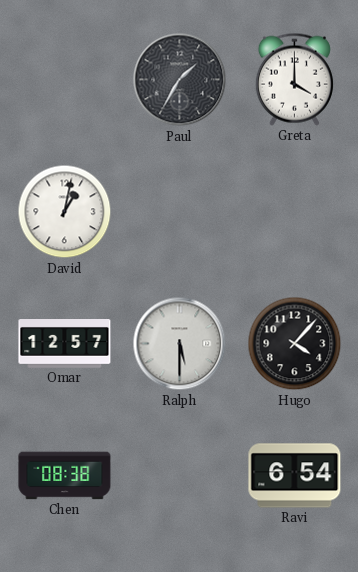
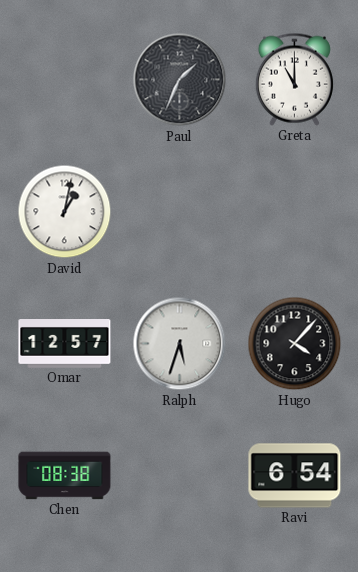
Paul: 1:35 -> 1:34
Greta: 4:00 -> 11:00
Ralph: 5:30 -> 5:33
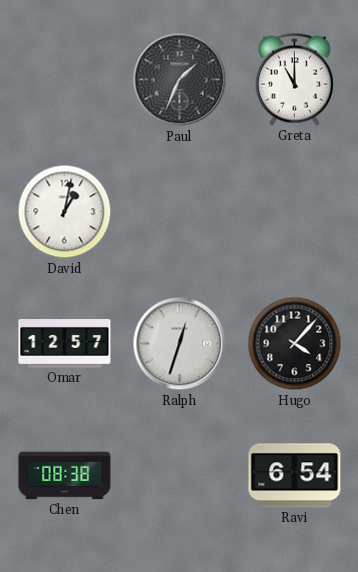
Ralph: 5:33 -> 12:33
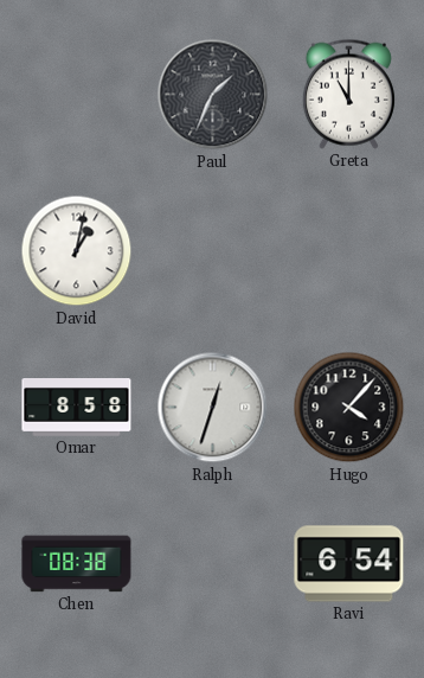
Omar: 12:57 -> 8:58
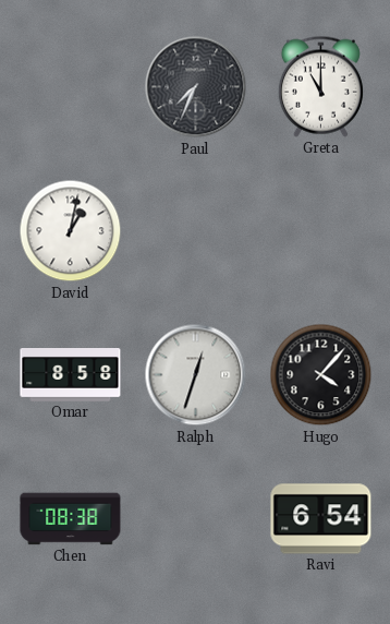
Paul: 1:34 -> 7:34
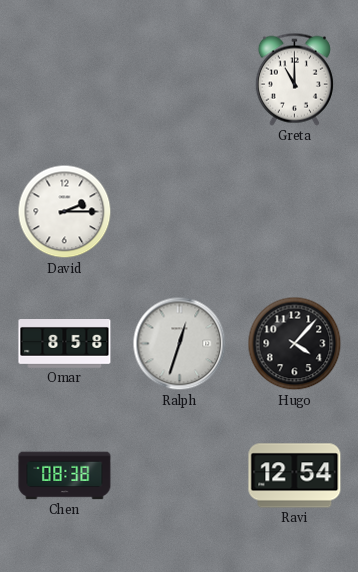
Paul: 7:34 -> none
David: 1:02 -> 2:15
Ravi: 6:54 -> 12:54
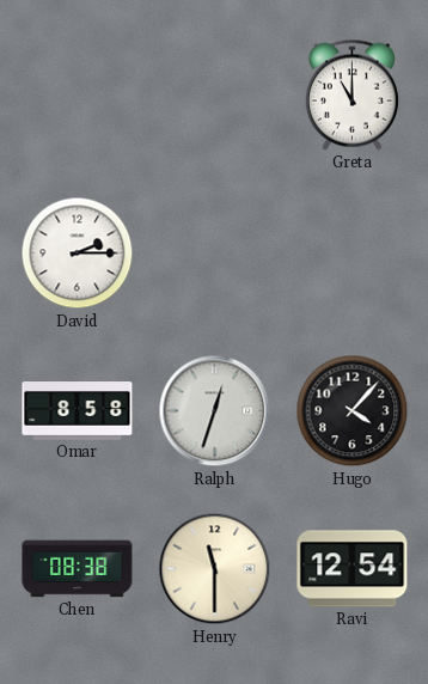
Henry: none -> 11:30
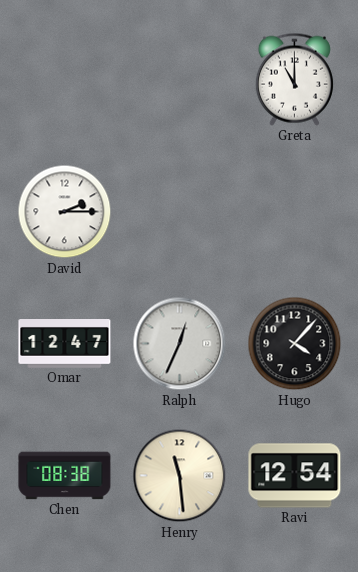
Omar: 8:58 -> 12:47
Ralph: 12:33 -> 12:34
Henry: 11:30 -> 11:29
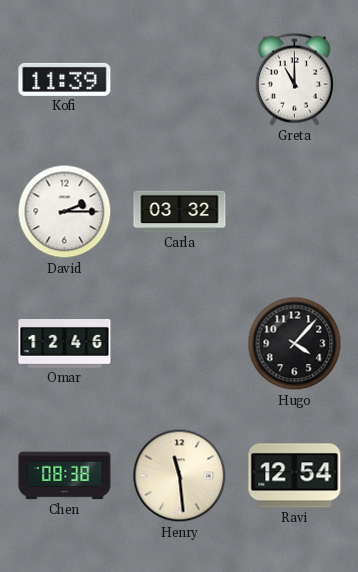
Kofi: none -> 11:39
Carla: none -> 03:32
Omar: 12:47 -> 12:46
Ralph: 12:34 -> none
